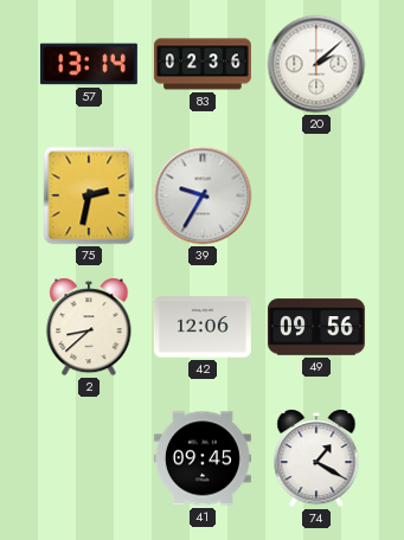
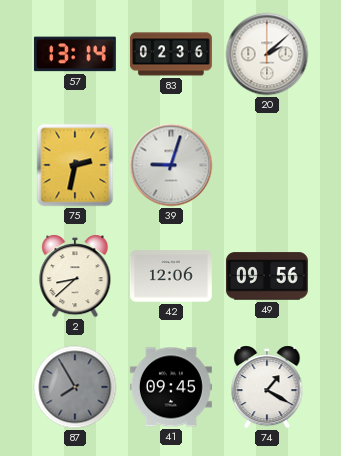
39: 9:35 -> 9:03
87: none -> 7:55
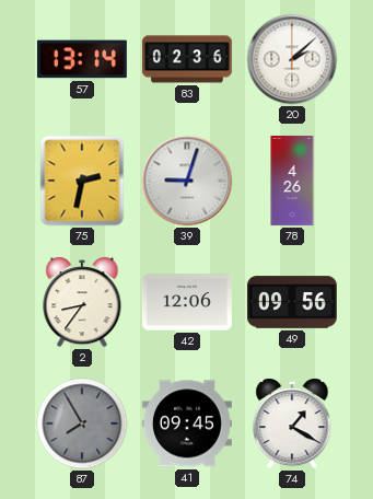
78: none -> 4:26
2: 8:38 -> 8:36
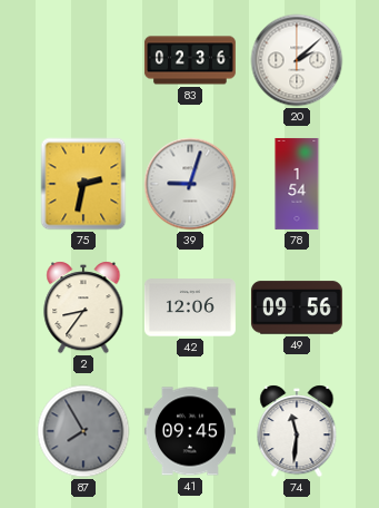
57: 13:14 -> none
78: 4:26 -> 1:54
74: 1:20 -> 11:31
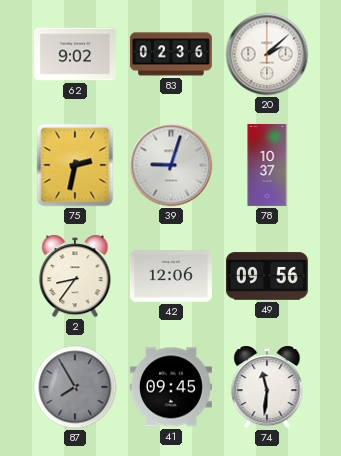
62: none -> 9:02
78: 1:54 -> 10:37
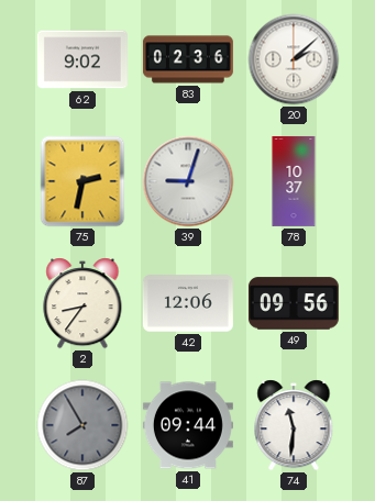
41: 09:45 -> 09:44
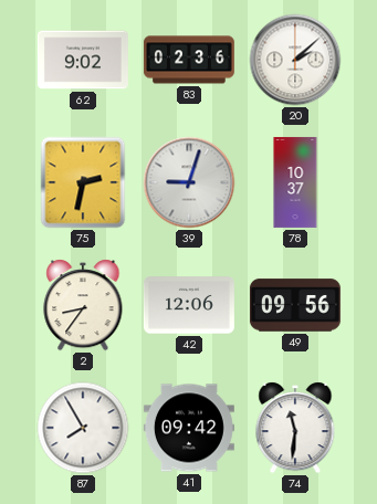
87 dial: grey -> white
41: 09:44 -> 09:42
